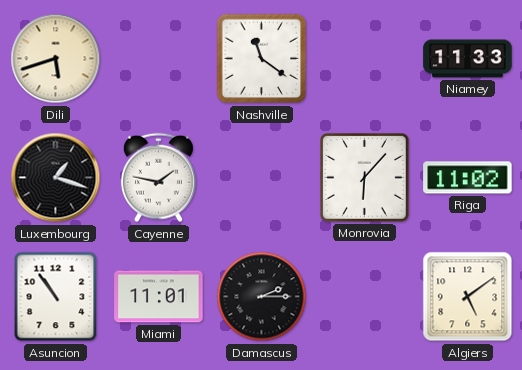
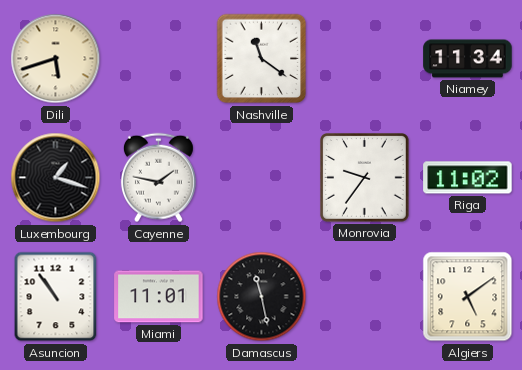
Niamey: 11:33 -> 11:34
Monrovia: 6:07 -> 9:36
Damascus: 2:15 -> 11:28
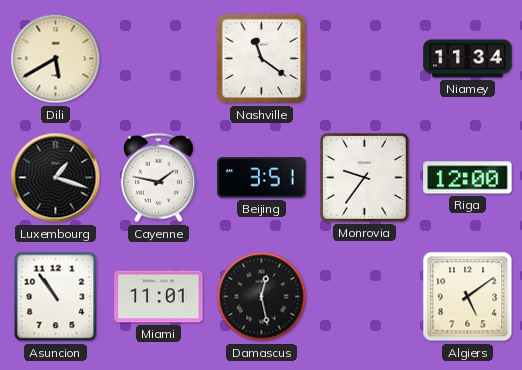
Dili: 5:42 -> 5:40
Beijing: none -> 3:51
Riga: 11:02 -> 12:00
Damascus: 11:28 -> 12:28
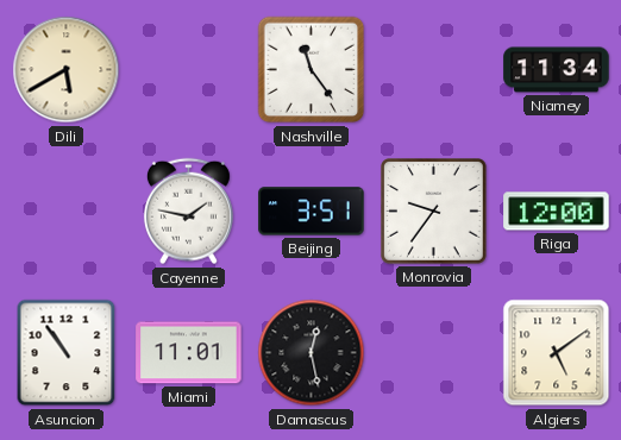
Nashville: 11:21 -> 11:24
Luxembourg: 1:18 -> none
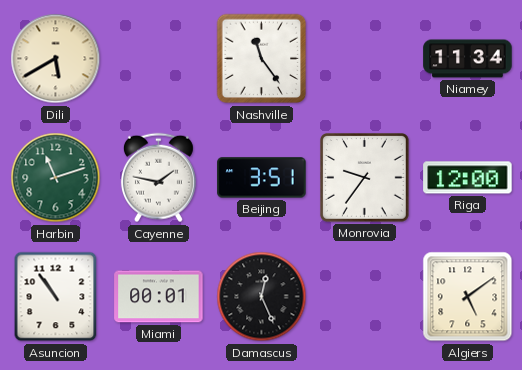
Harbin: none -> 11:12
Miami: 11:01 -> 00:01
Damascus: 12:28 -> 12:26
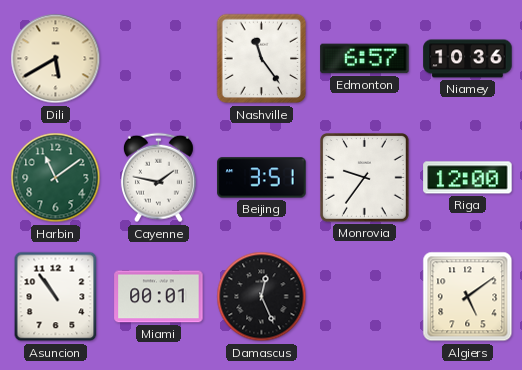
Edmonton: none -> 6:57
Niamey: 11:34 -> 10:36
Harbin: 11:12 -> 11:09
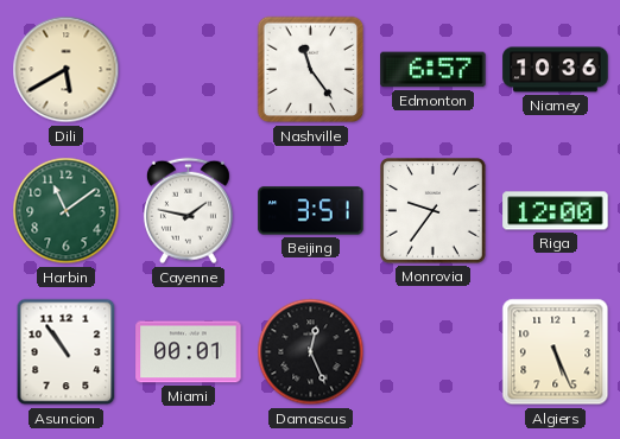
Algiers: 5:09 -> 5:26
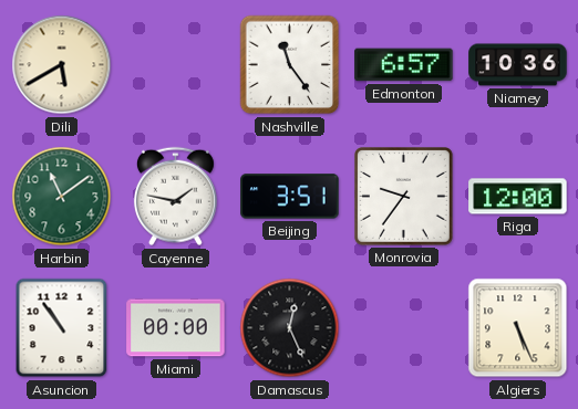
Miami: 00:01 -> 00:00
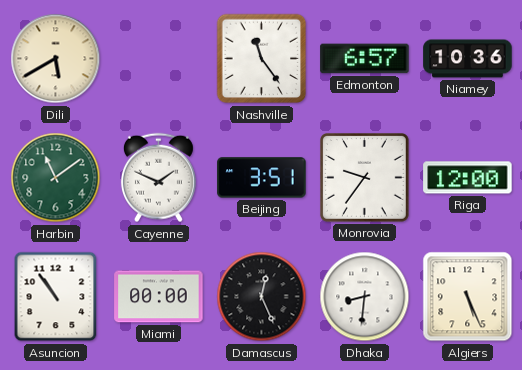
Cayenne: 1:47 -> 1:49
Dhaka: none -> 8:31
